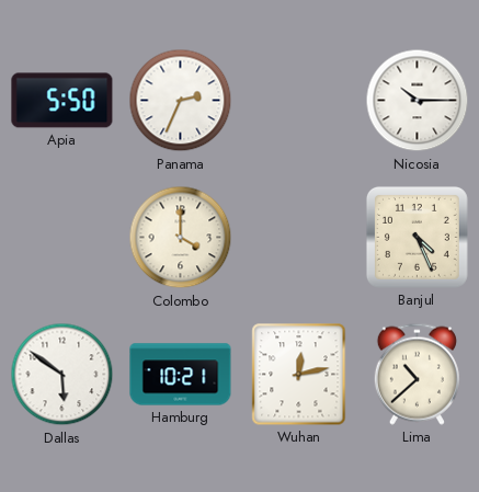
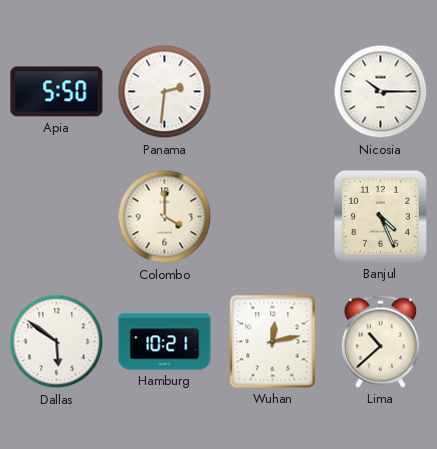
Panama: 2:34 -> 2:31
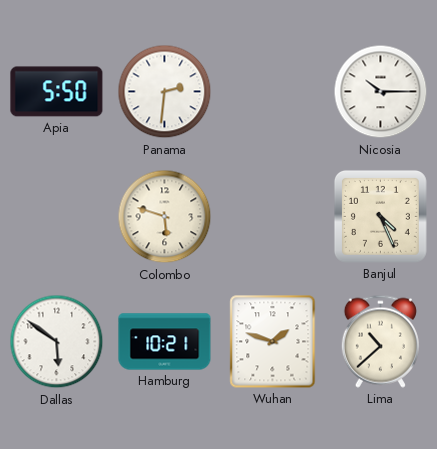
Colombo: 4:00 -> 5:48
Wuhan: 12:13 -> 1:48
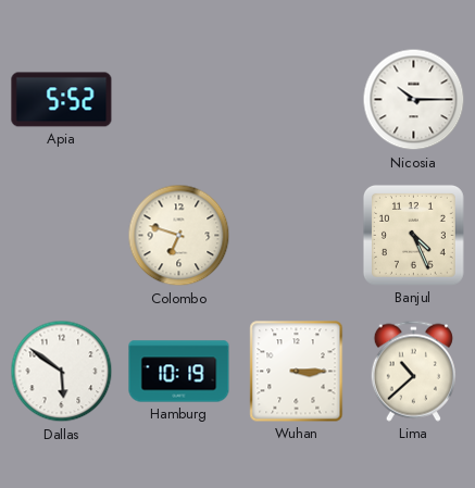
Apia: 5:50 -> 5:52
Panama: 2:31 -> none
Colombo: 5:48 -> 6:48
Hamburg: 10:21 -> 10:19
Wuhan: 1:48 -> 3:15
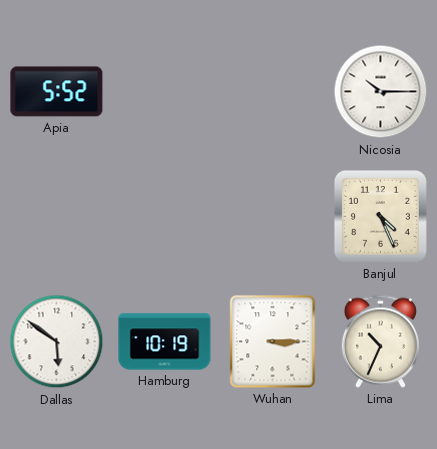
Colombo: 6:48 -> none
Lima: 10:38 -> 10:34
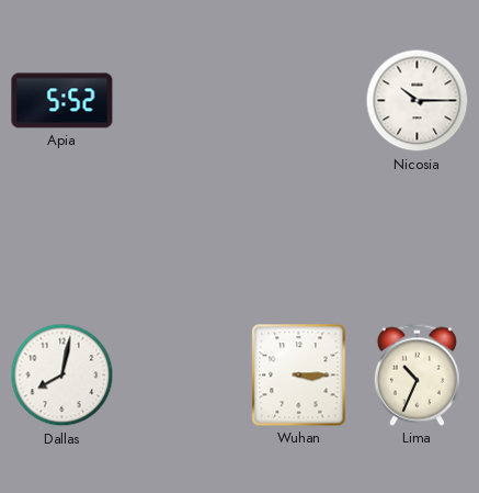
Banjul: 4:26 -> none
Dallas: 5:51 -> 8:02
Hamburg: 10:19 -> none
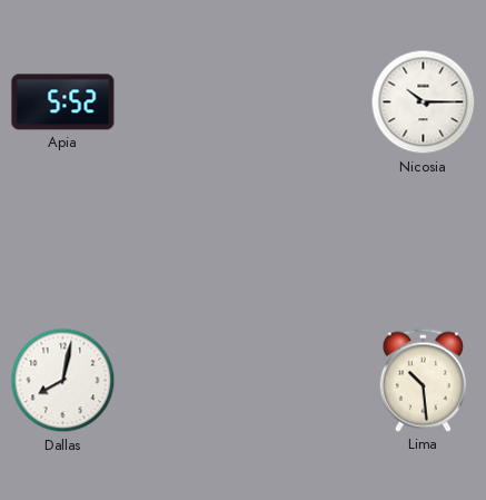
Wuhan: 3:15 -> none
Lima: 10:34 -> 10:29
